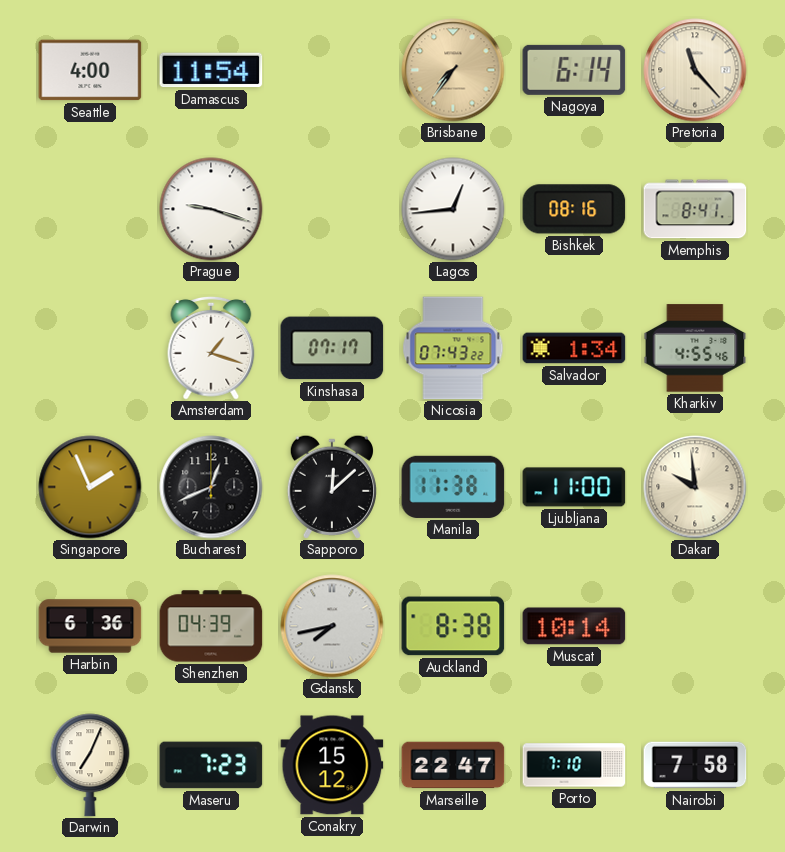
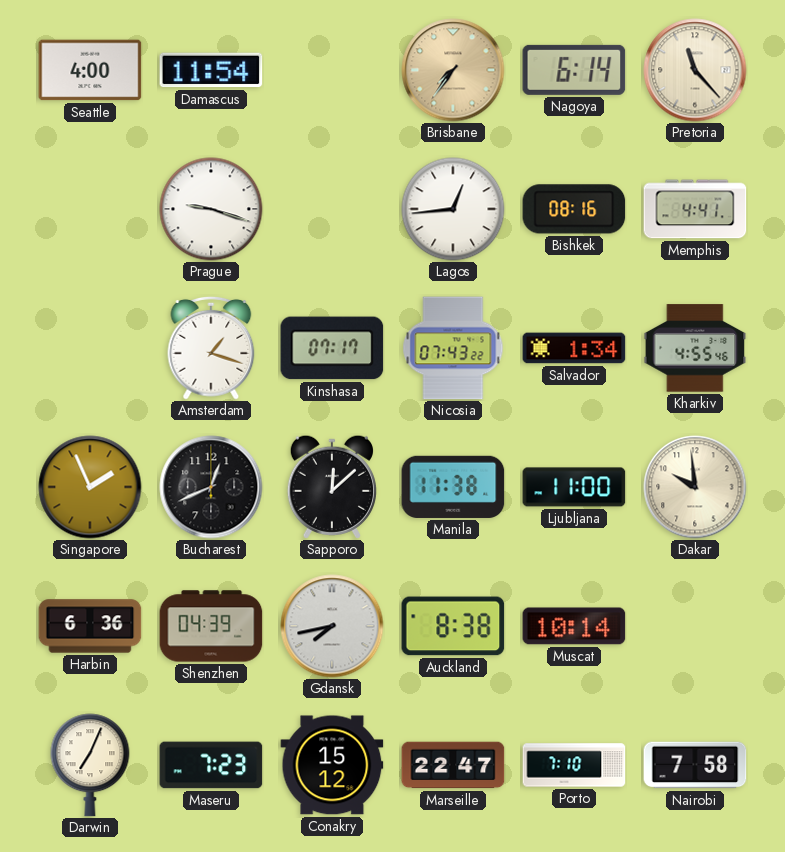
Memphis: 8:41 -> 4:41
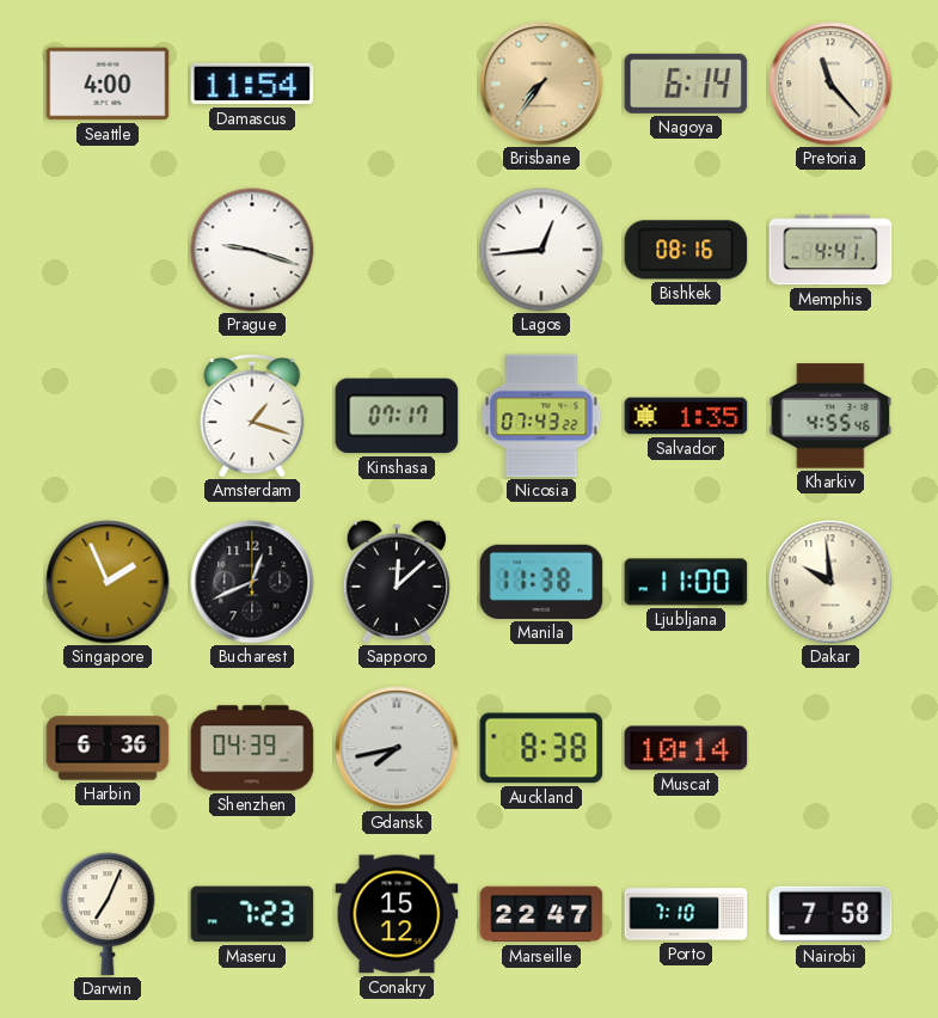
Salvador: 1:34 -> 1:35
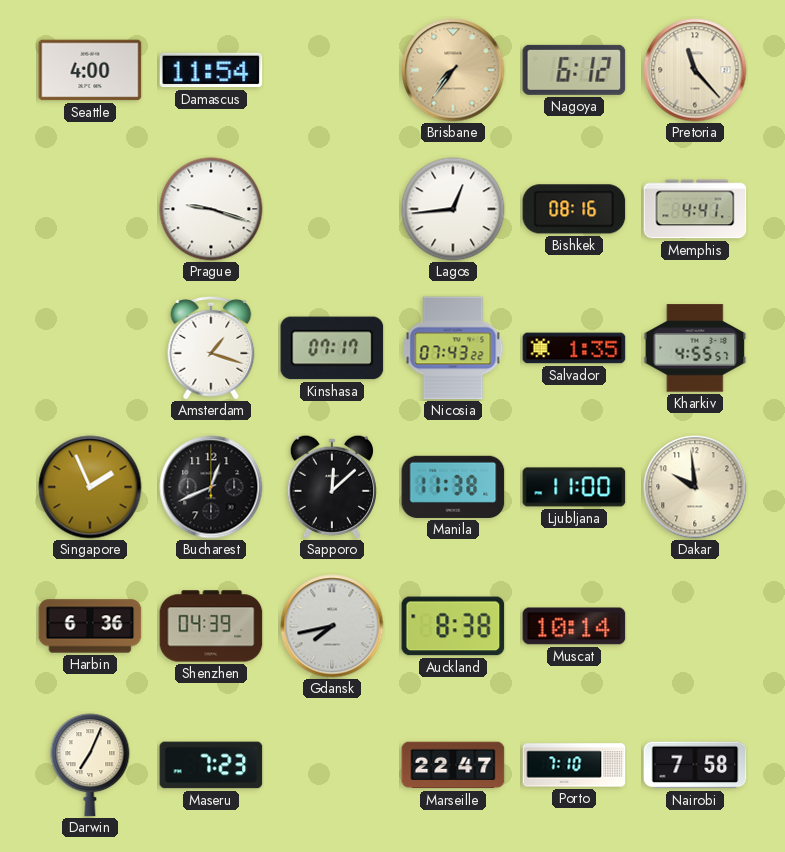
Nagoya: 6:14 -> 6:12
Kharkiv: 4:55:46 -> 4:55:57
Conakry: 15:12 -> none
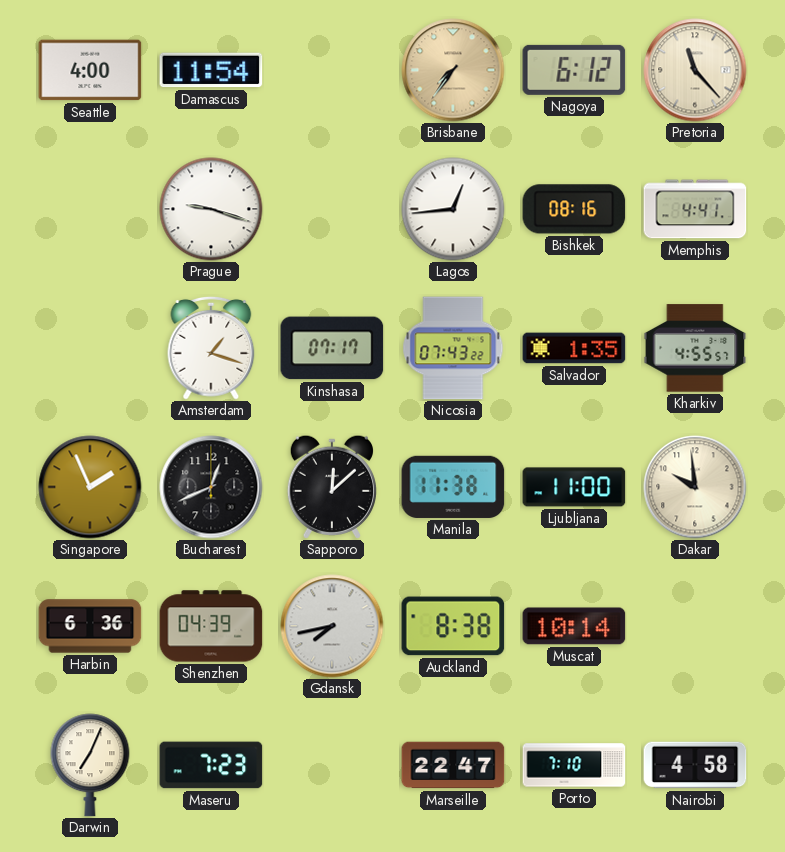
Nairobi: 7:58 -> 4:58
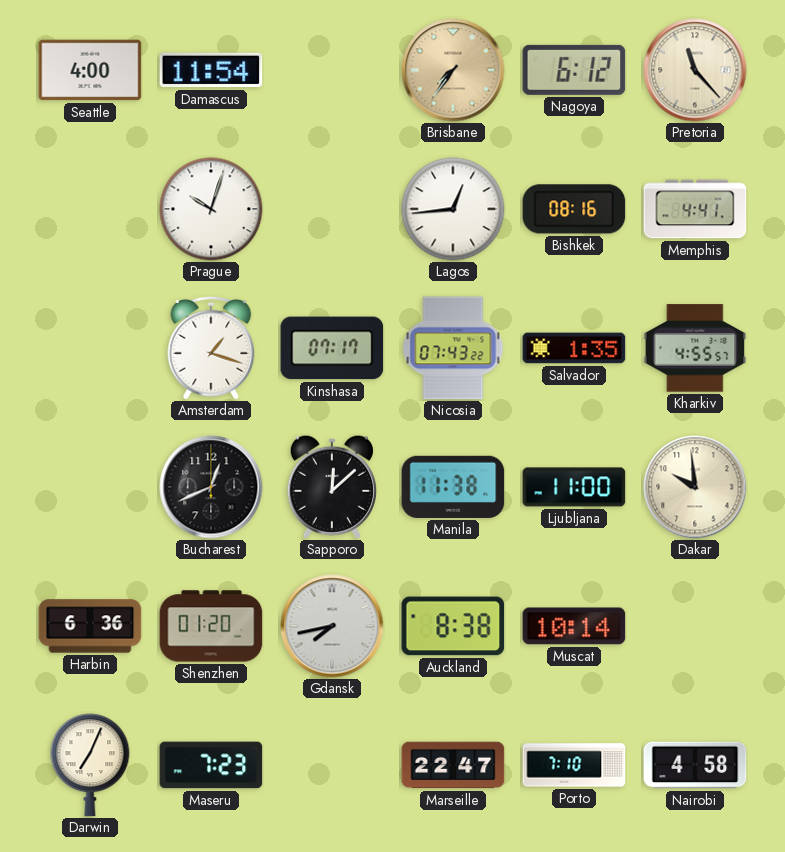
Prague: 9:18 -> 10:03
Singapore: 1:56 -> none
Shenzhen: 04:39 -> 01:20
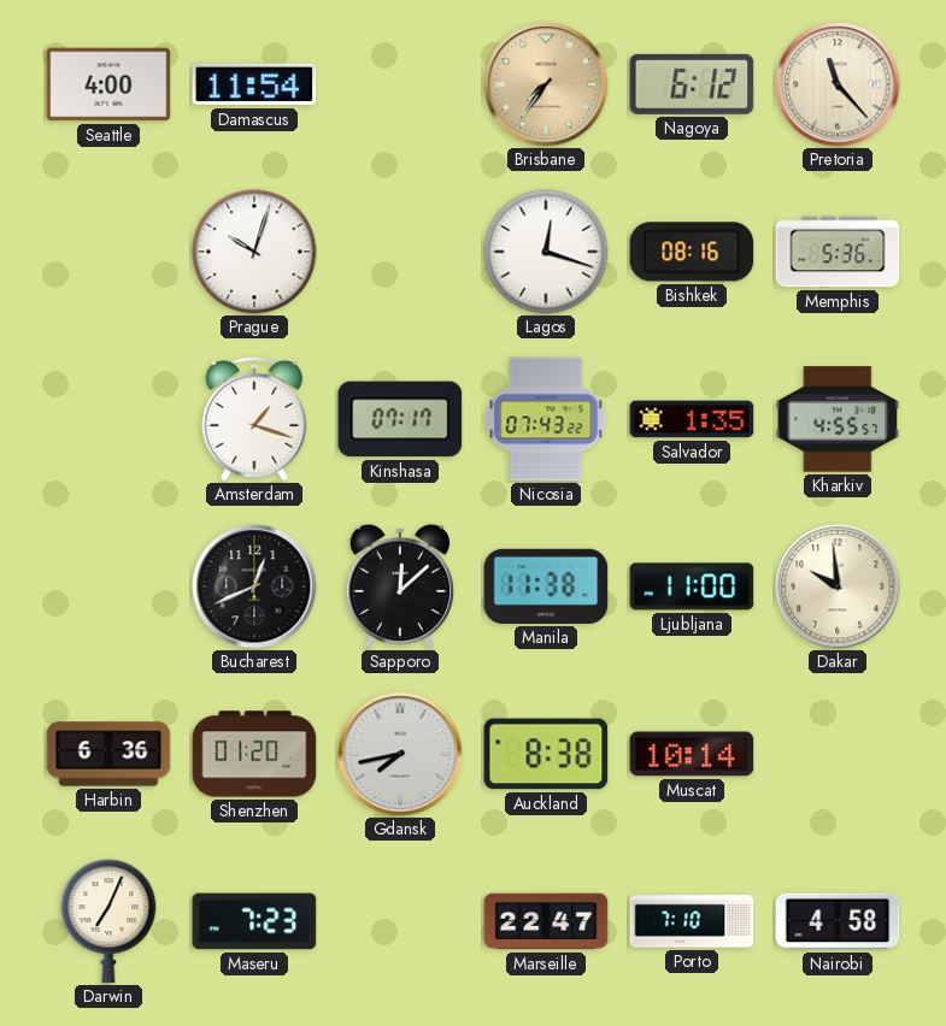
Lagos: 12:44 -> 12:18
Memphis: 4:41 -> 5:36
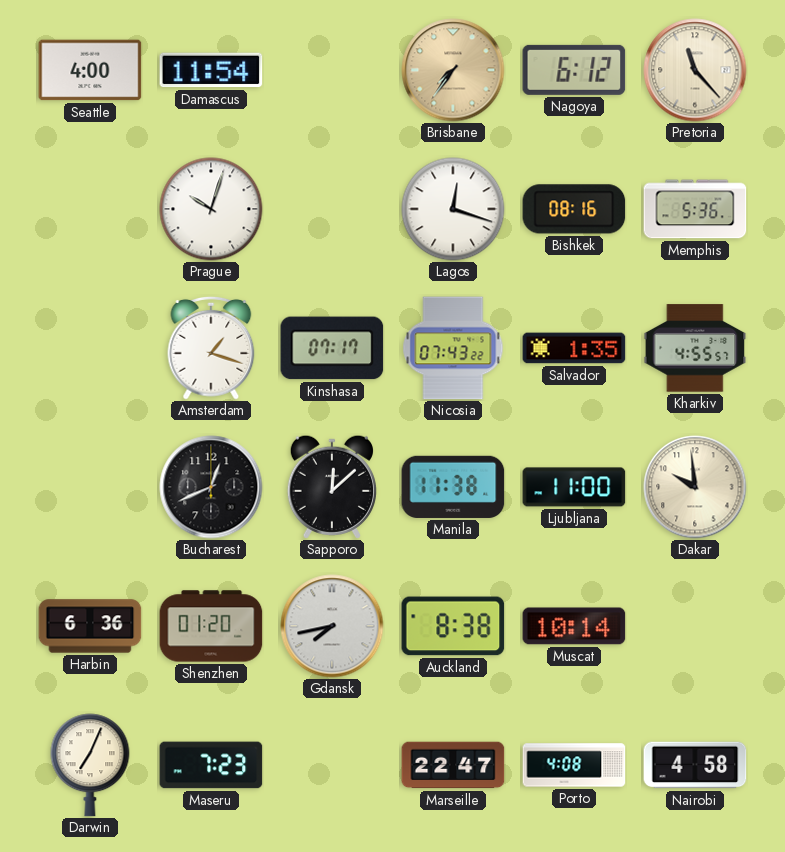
Porto: 7:10 -> 4:08
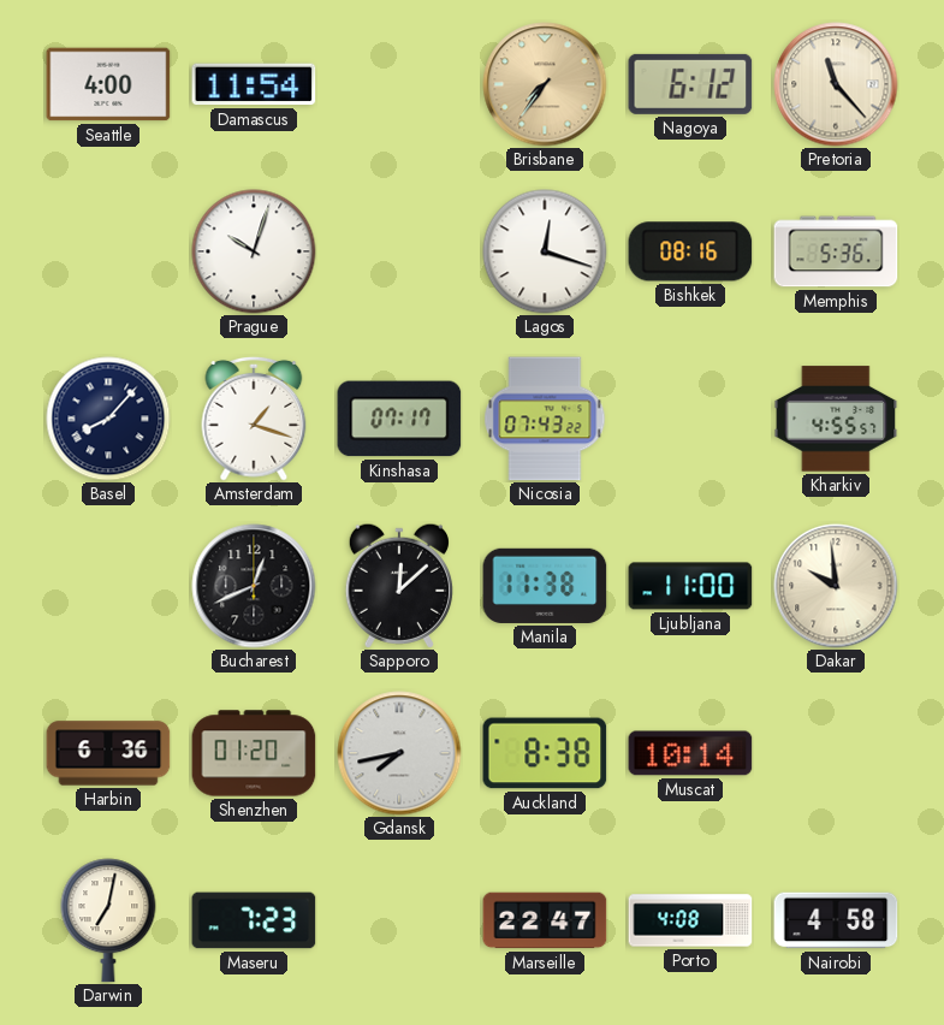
Basel: none -> 8:07
Salvador: 1:35 -> none
Darwin: 7:04 -> 7:02
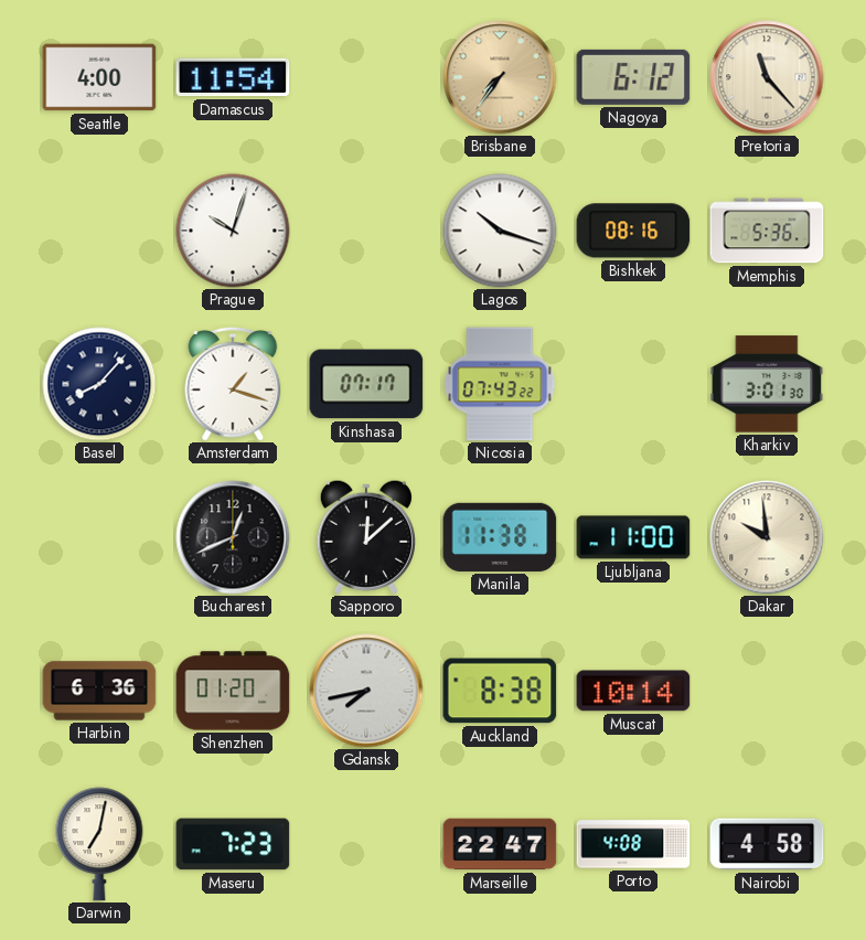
Lagos: 12:18 -> 10:18
Kharkiv: 4:55 -> 3:01
